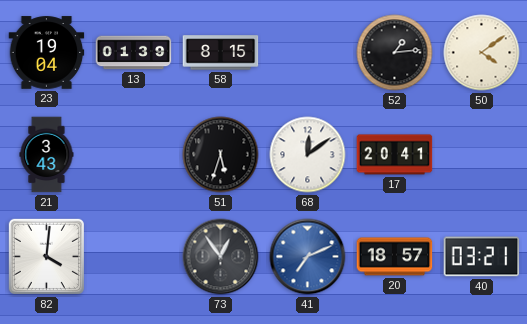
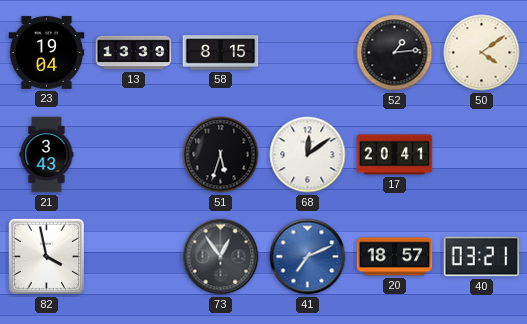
13: 01:39 -> 13:39
82: 4:01 -> 3:58
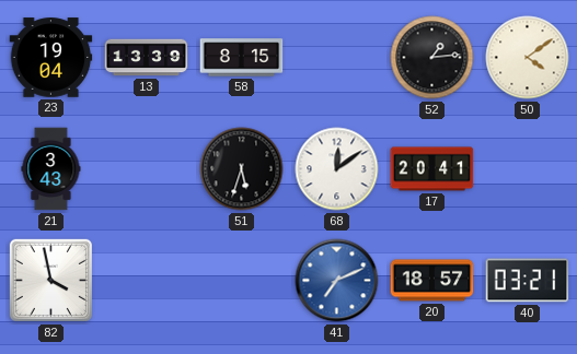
73: 12:54 -> none
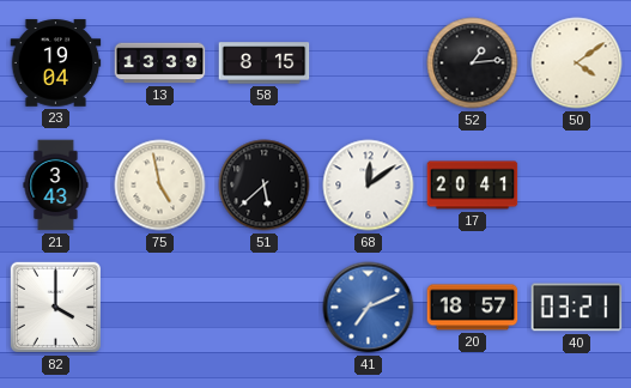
75: none -> 4:58
51: 5:33 -> 5:38
82: 3:58 -> 4:00
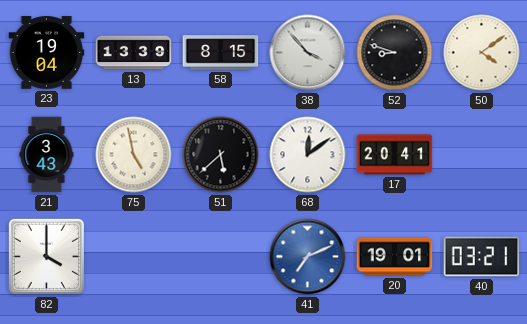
38: none -> 3:53
52: 1:14 -> 8:48
20: 18:57 -> 19:01
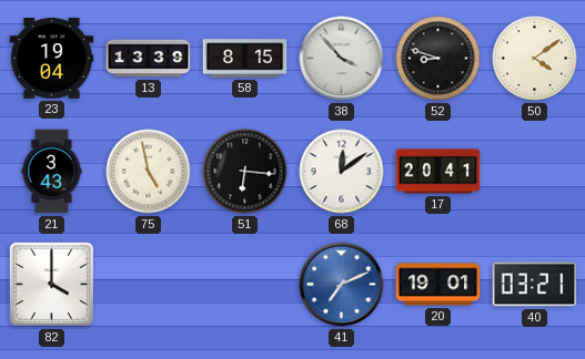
51: 5:38 -> 6:16
